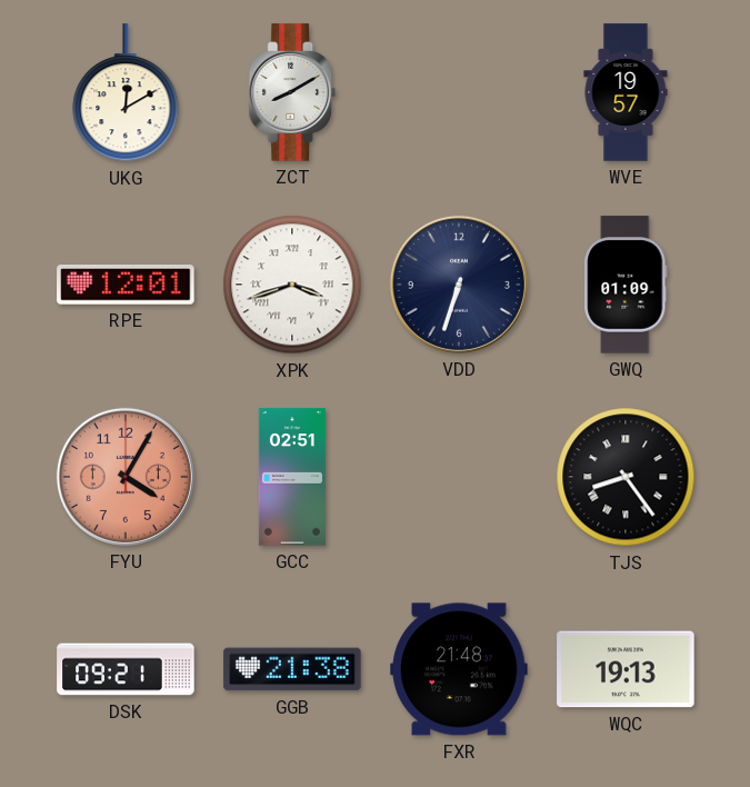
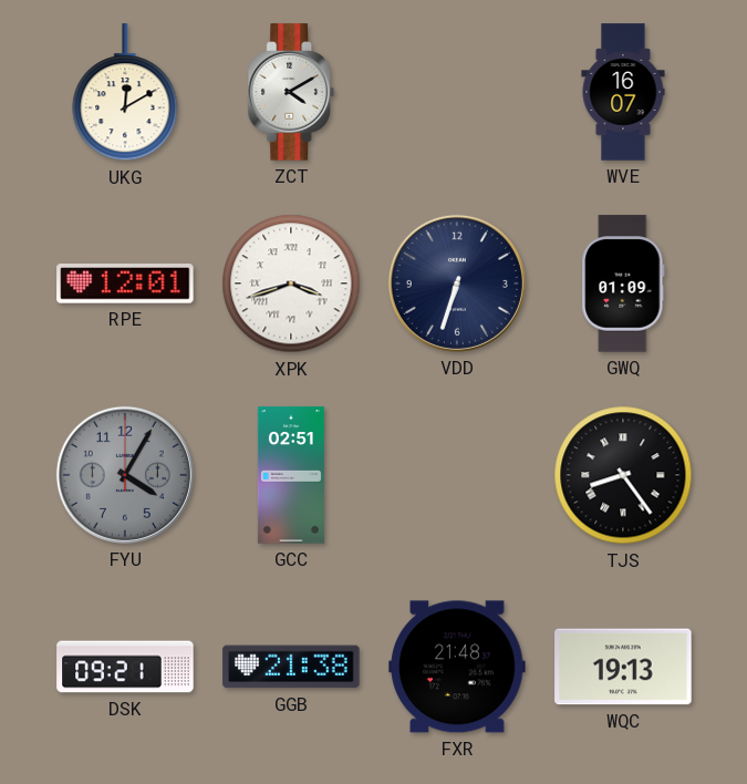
ZCT: 8:10 -> 4:10
WVE: 19:57 -> 16:07
FYU dial: salmon -> grey
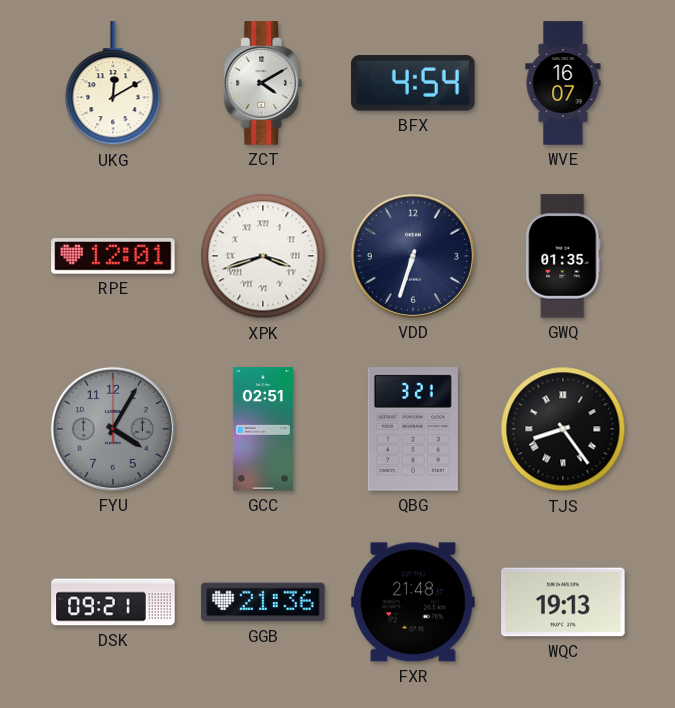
BFX: none -> 4:54
GWQ: 01:09 -> 01:35
QBG: none -> 3:21
GGB: 21:38 -> 21:36
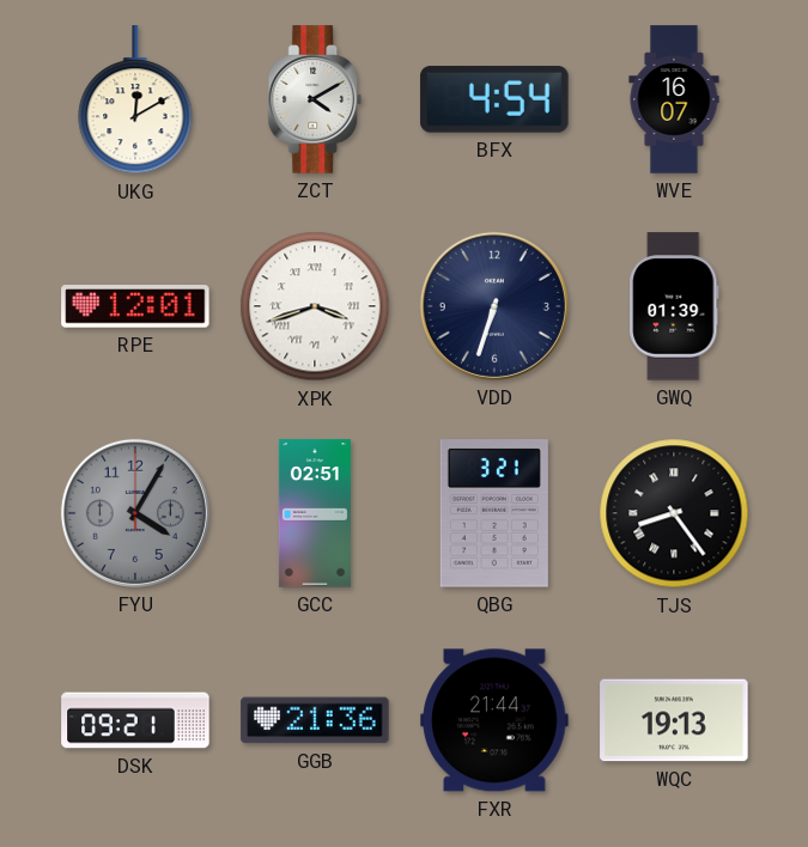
GWQ: 01:35 -> 01:39
FXR: 21:48 -> 21:44
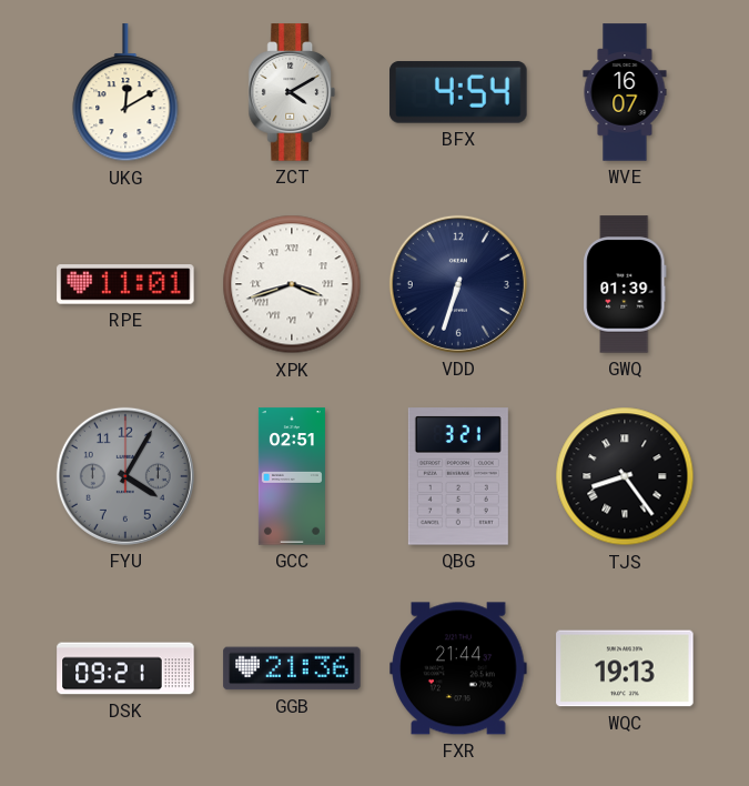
RPE: 12:01 -> 11:01
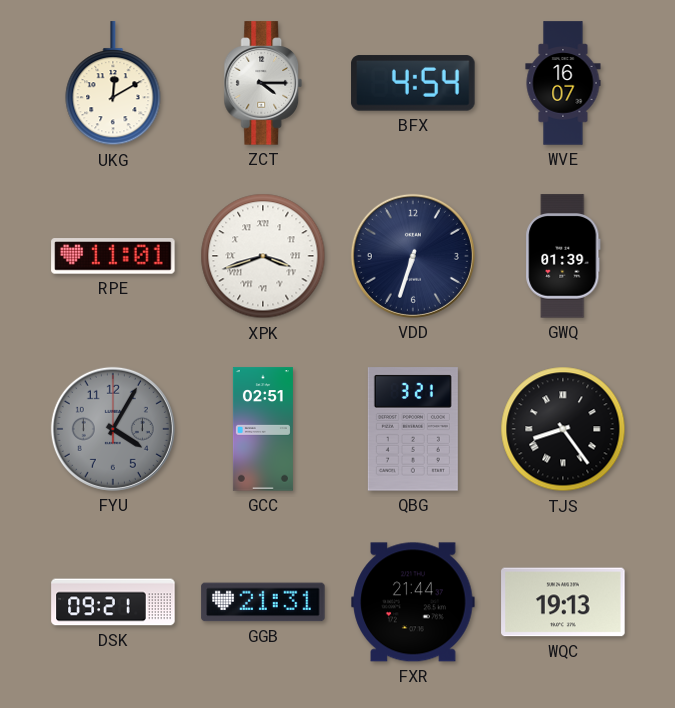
ZCT: 4:10 -> 4:15
GGB: 21:36 -> 21:31
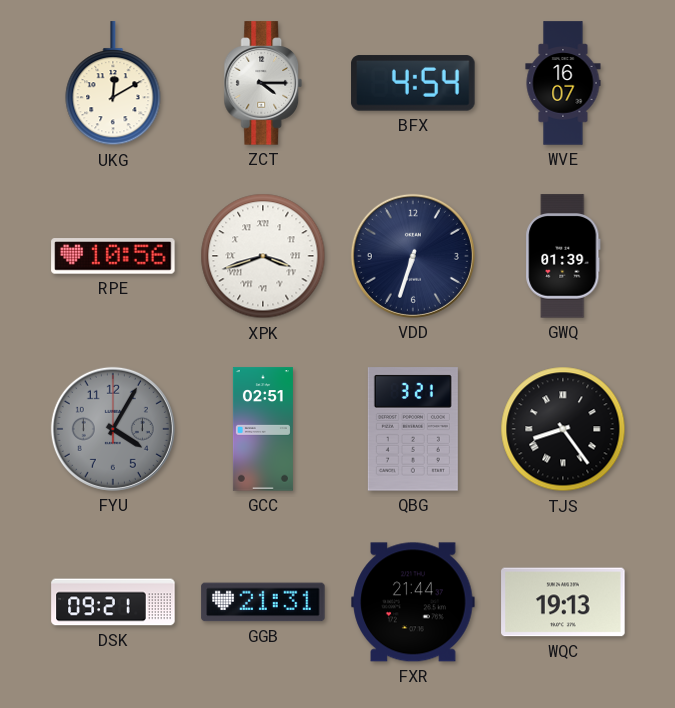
RPE: 11:01 -> 10:56
